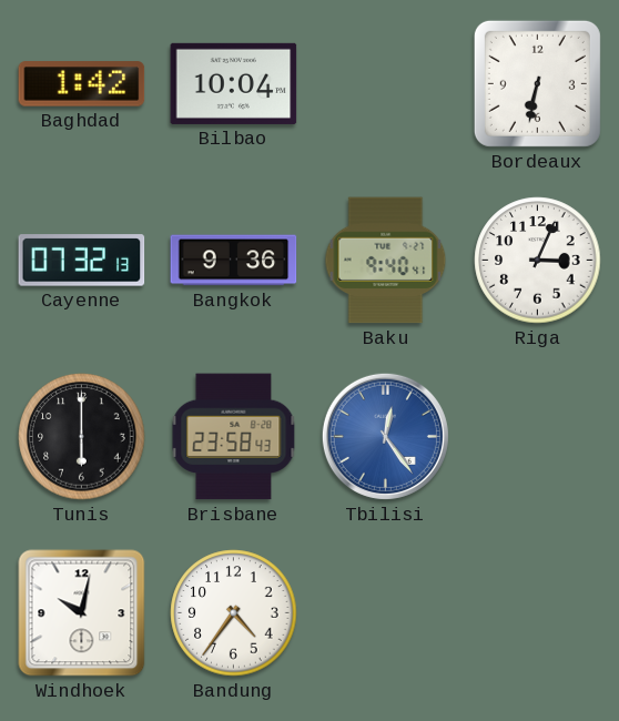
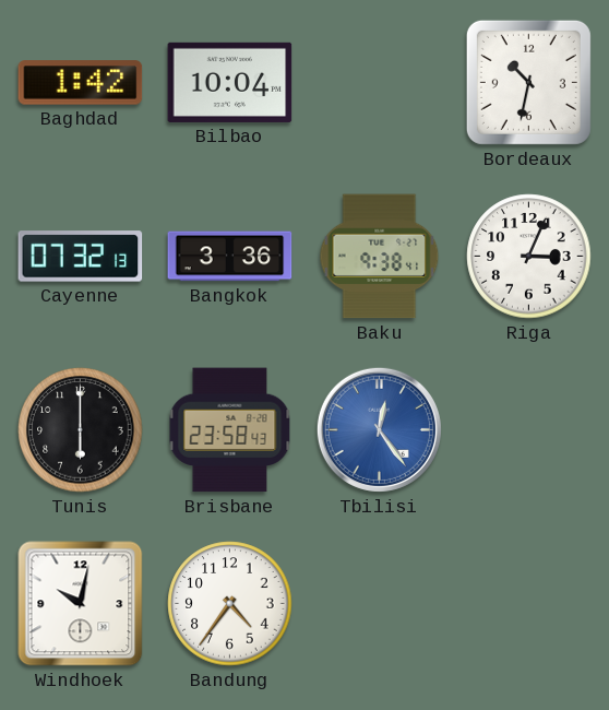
Bordeaux: 6:32 -> 10:32
Bangkok: 9:36 -> 3:36
Baku: 9:40 -> 9:38
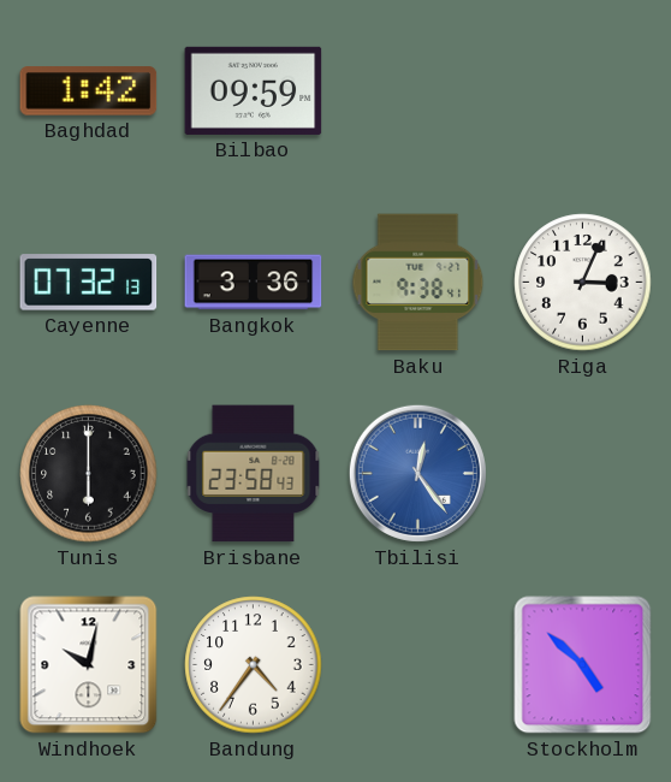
Bilbao: 10:04 -> 09:59
Bordeaux: 10:32 -> none
Stockholm: none -> 4:52
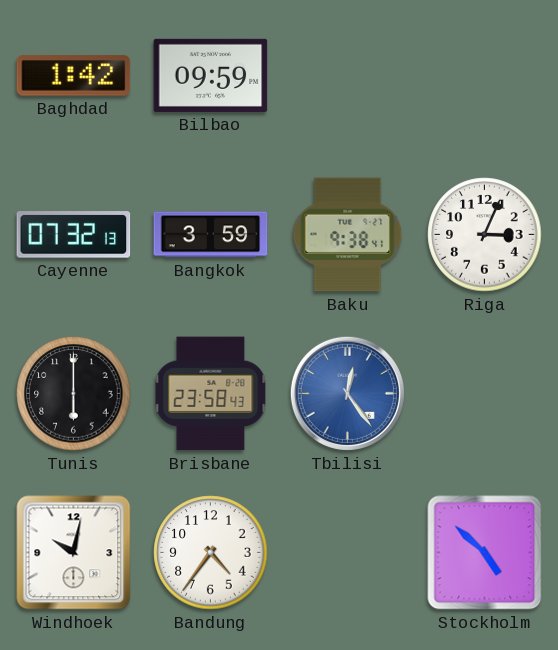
Bangkok: 3:36 -> 3:59
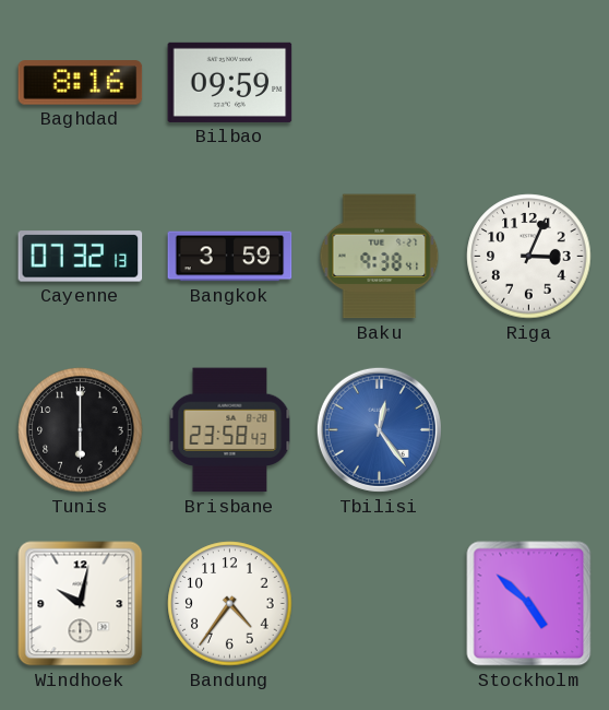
Baghdad: 1:42 -> 8:16
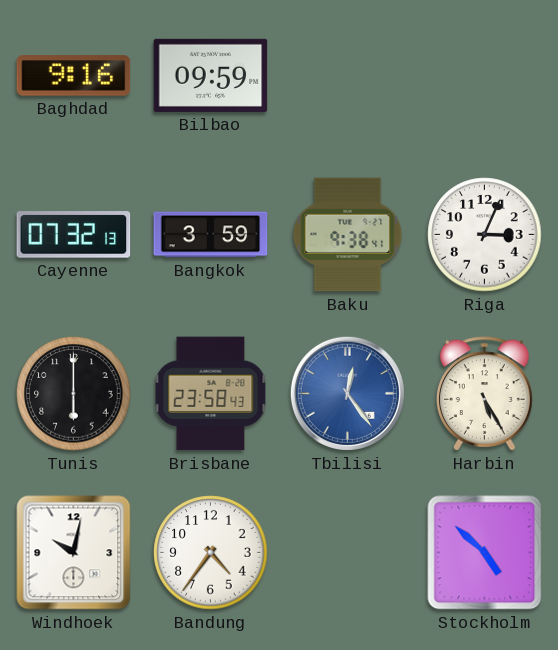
Baghdad: 8:16 -> 9:16
Harbin: none -> 5:25
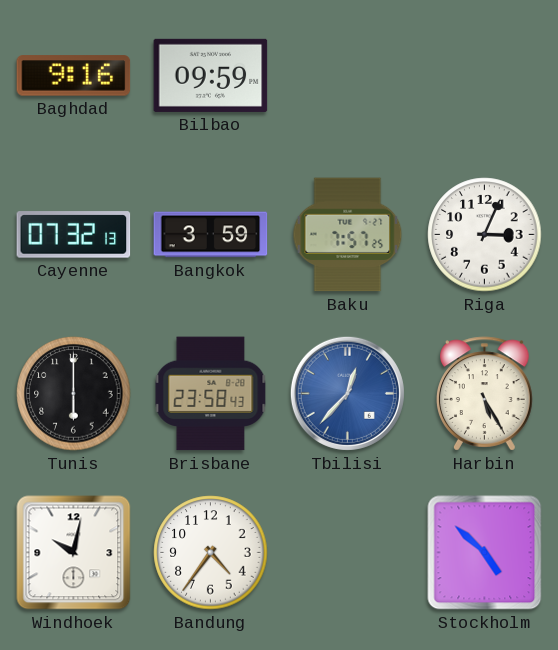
Baku: 9:38 -> 7:57
Tbilisi: 12:24 -> 12:37
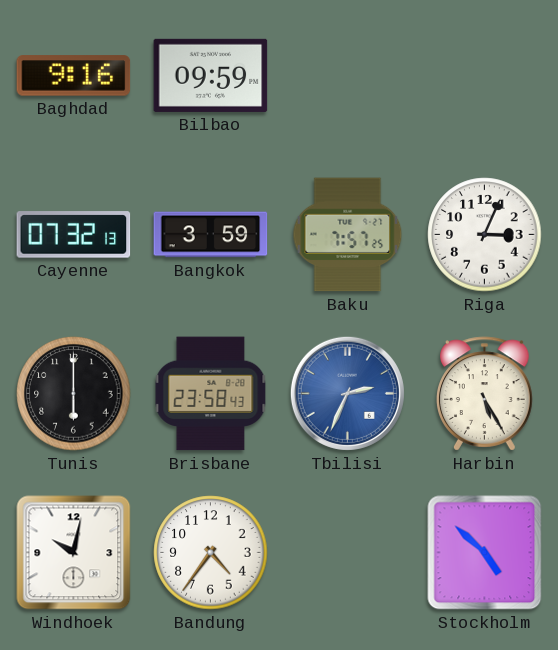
Tbilisi: 12:37 -> 2:34
